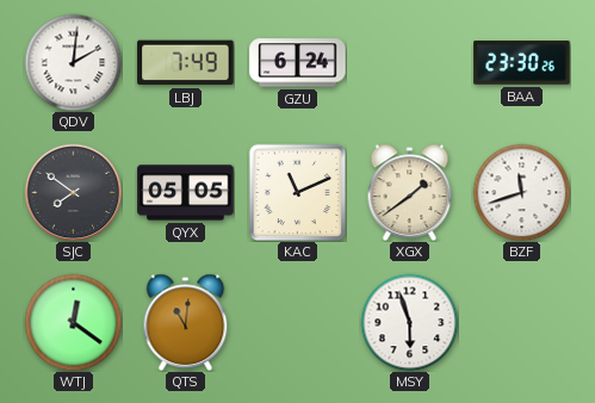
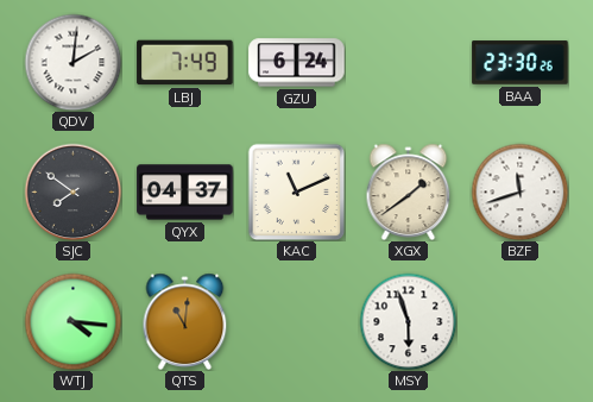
QYX: 05:05 -> 04:37
WTJ: 12:21 -> 4:16
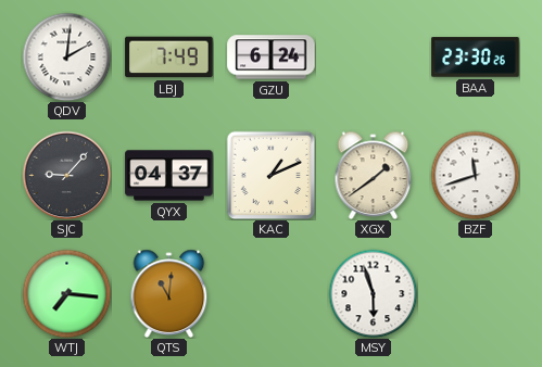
SJC: 7:51 -> 9:07
KAC: 11:11 -> 1:11
WTJ: 4:16 -> 7:16
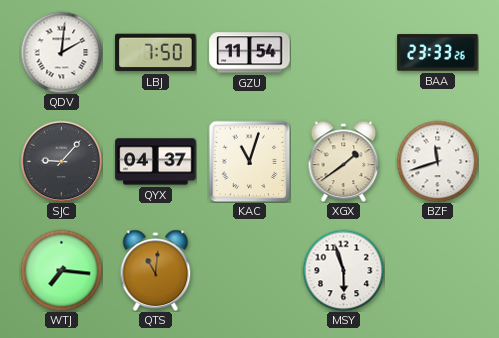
LBJ: 7:49 -> 7:50
GZU: 6:24 -> 11:54
BAA: 23:30 -> 23:33
KAC: 1:11 -> 11:03
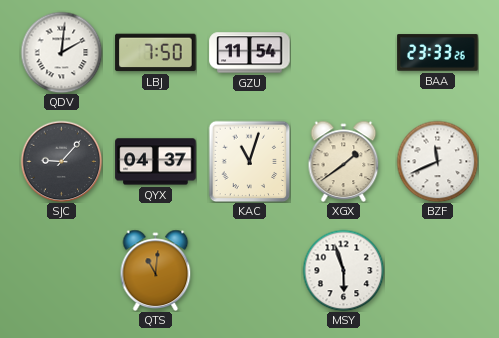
BZF: 11:42 -> 11:41
WTJ: 7:16 -> none
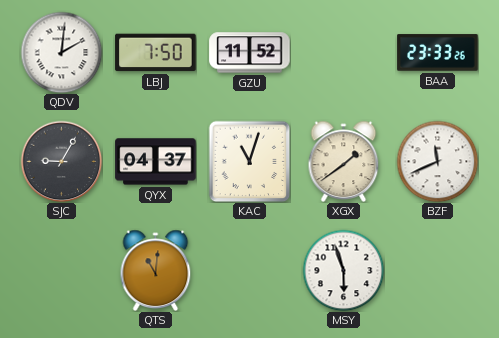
GZU: 11:54 -> 11:52
SJC: 9:07 -> 9:05
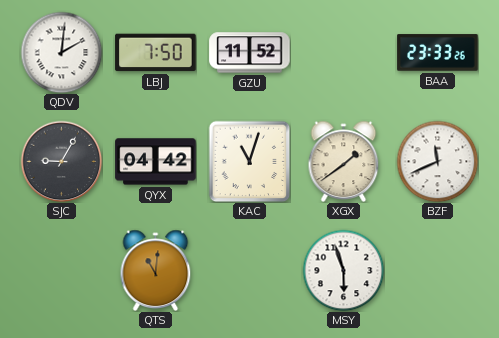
QYX: 04:37 -> 04:42
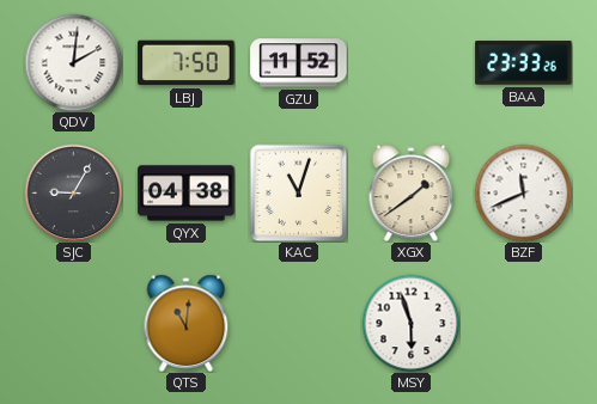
QYX: 04:42 -> 04:38
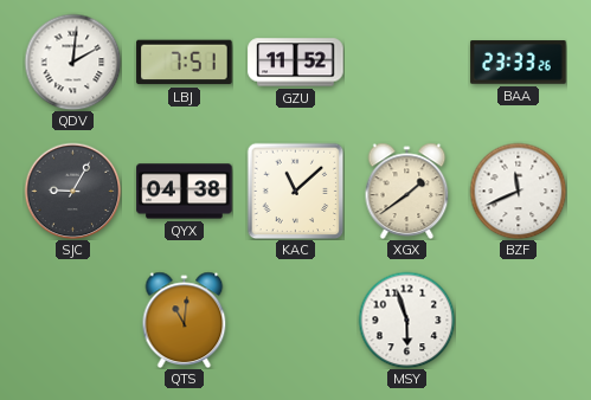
LBJ: 7:50 -> 7:51
KAC: 11:03 -> 11:08
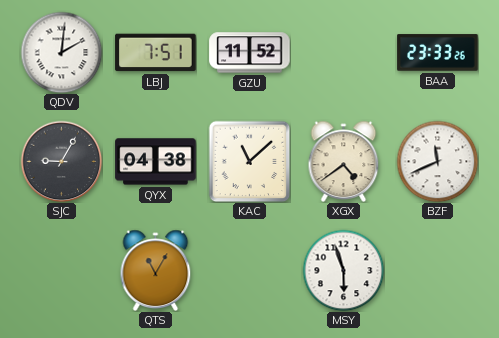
XGX: 1:39 -> 4:39
QTS: 11:01 -> 11:05
